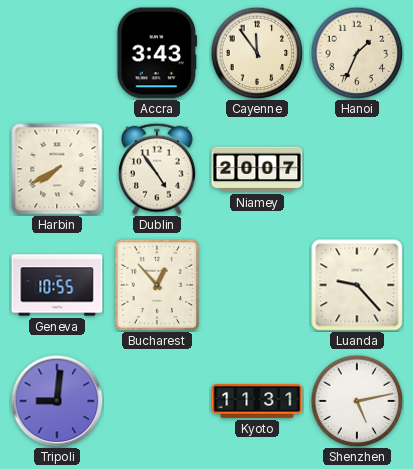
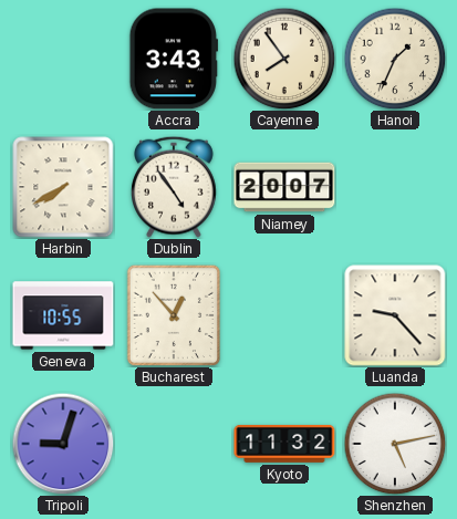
Cayenne: 11:54 -> 7:54
Tripoli: 9:01 -> 9:03
Kyoto: 11:31 -> 11:32
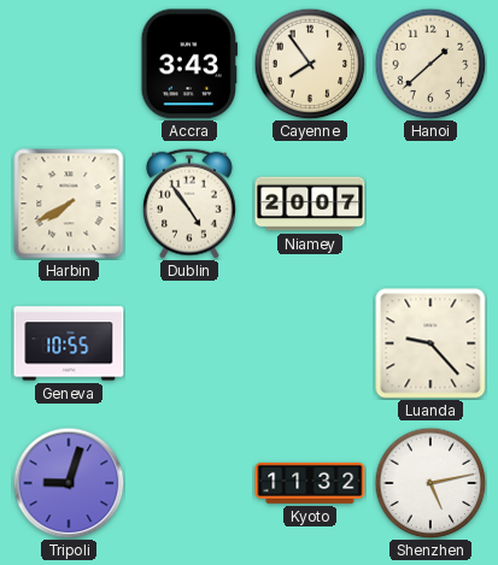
Hanoi: 1:34 -> 1:38
Bucharest: 12:53 -> none
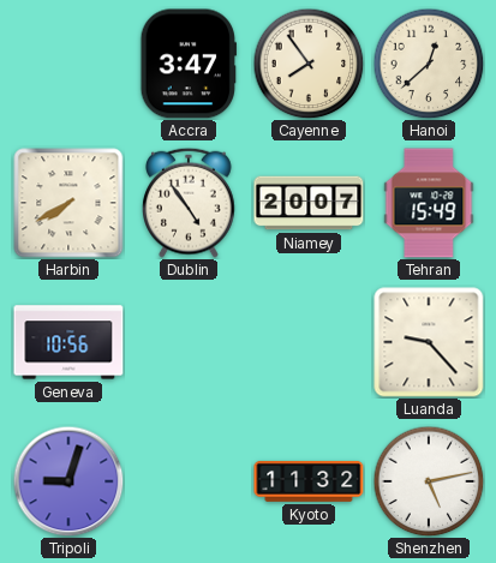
Accra: 3:43 -> 3:47
Hanoi: 1:38 -> 12:38
Tehran: none -> 15:49
Geneva: 10:55 -> 10:56
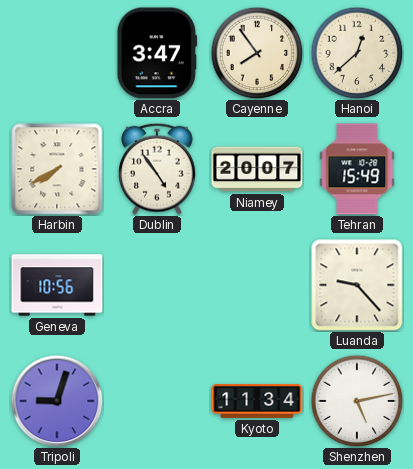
Kyoto: 11:32 -> 11:34
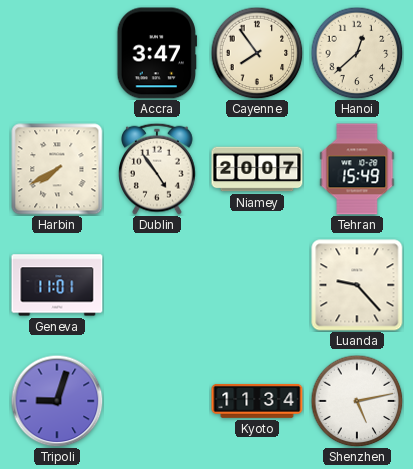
Geneva: 10:56 -> 11:01
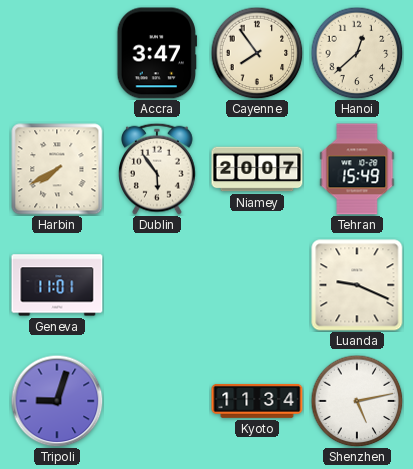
Dublin: 4:54 -> 5:54
Luanda: 9:23 -> 9:19
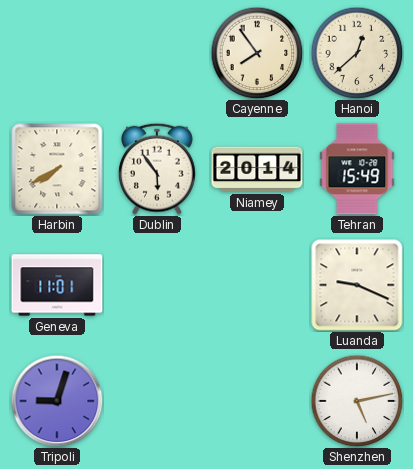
Accra: 3:47 -> none
Niamey: 20:07 -> 20:14
Kyoto: 11:34 -> none
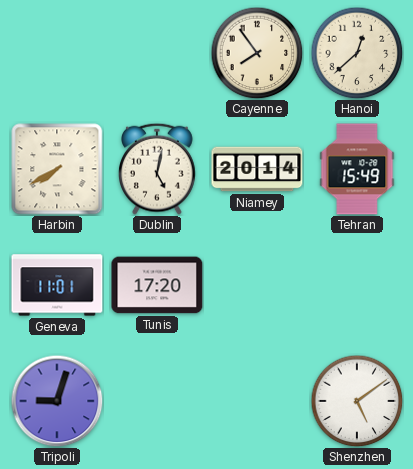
Dublin: 5:54 -> 5:02
Tunis: none -> 17:20
Luanda: 9:19 -> none
Shenzhen: 5:13 -> 5:09
